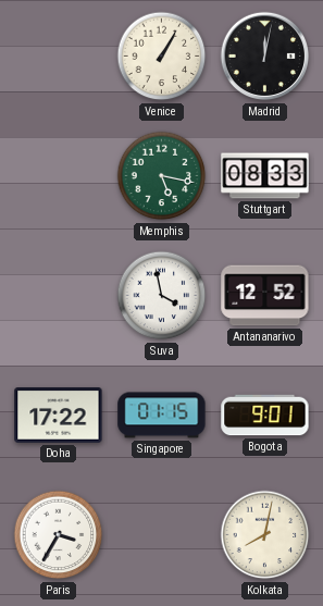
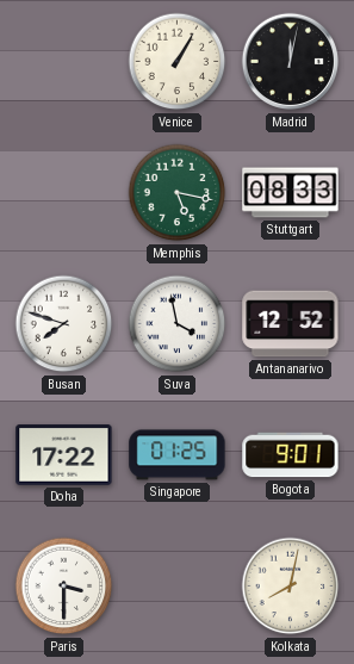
Busan: none -> 7:48
Singapore: 01:15 -> 01:25
Paris: 3:35 -> 3:30
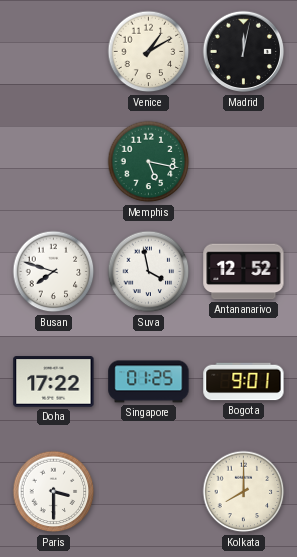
Venice: 1:05 -> 1:10
Stuttgart: 08:33 -> none
Kolkata: 8:02 -> 8:00
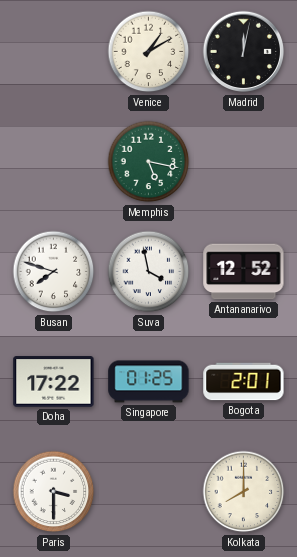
Bogota: 9:01 -> 2:01
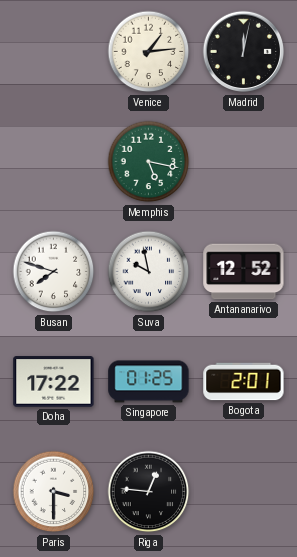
Venice: 1:10 -> 1:14
Suva: 3:58 -> 9:58
Riga: none -> 12:46
Kolkata: 8:00 -> none
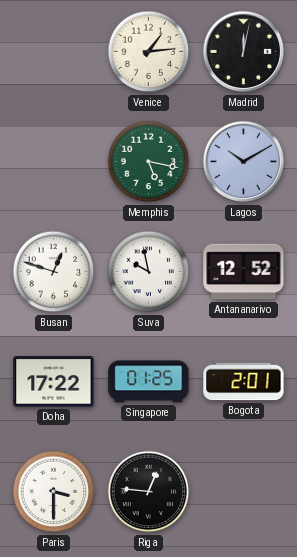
Lagos: none -> 10:10
Busan: 7:48 -> 12:48
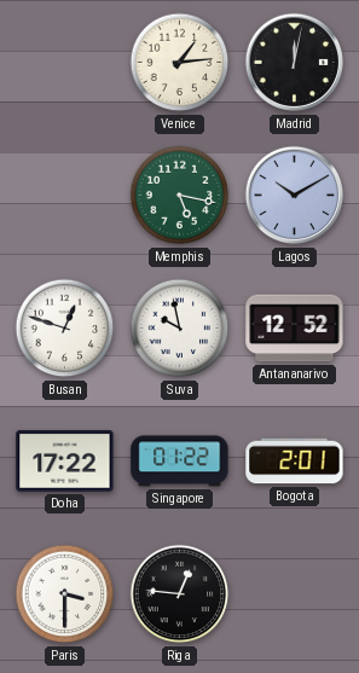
Singapore: 01:25 -> 01:22
